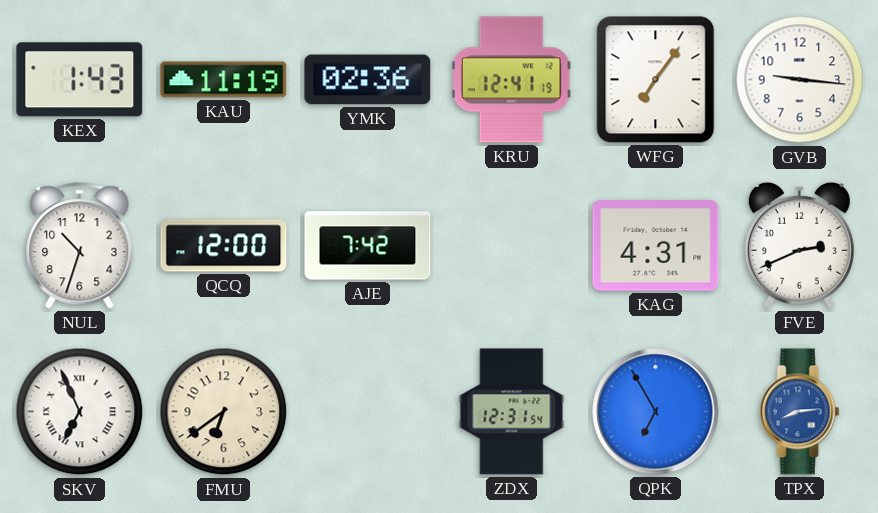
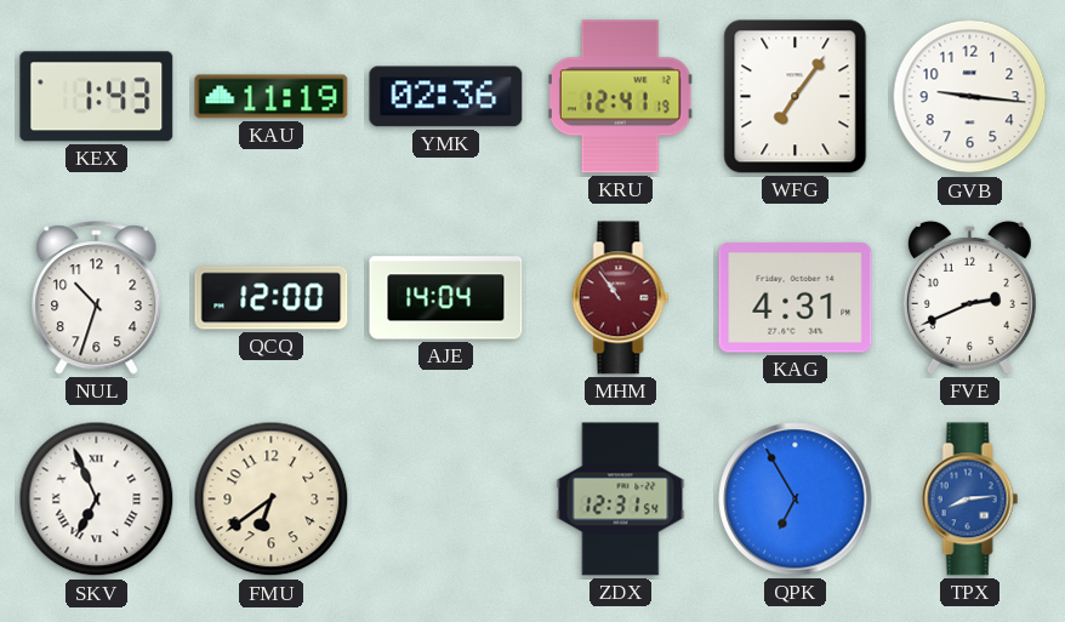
AJE: 7:42 -> 14:04
MHM: none -> 10:54
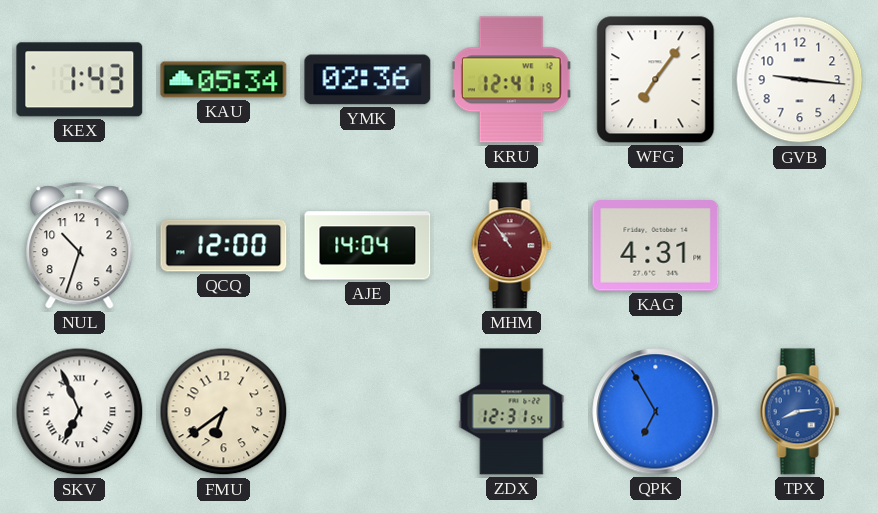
KAU: 11:19 -> 05:34
FVE: 2:41 -> none
